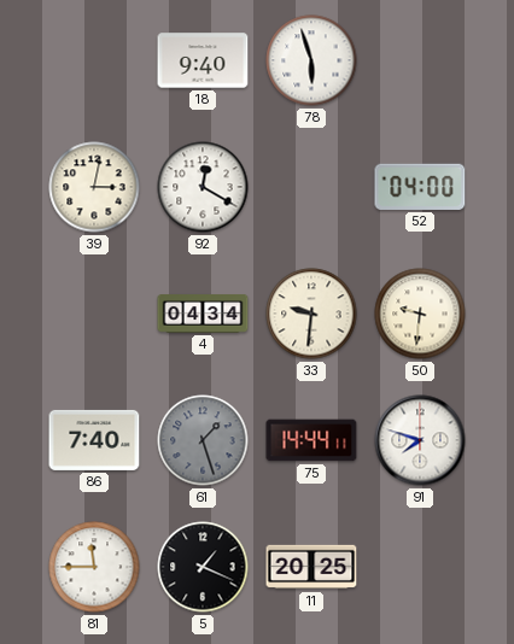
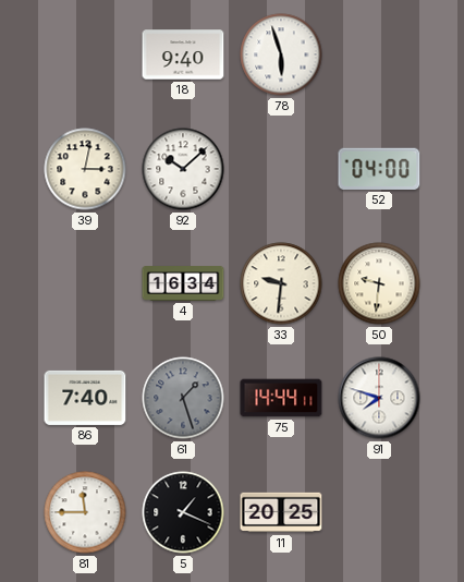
92: 12:20 -> 10:08
4: 04:34 -> 16:34
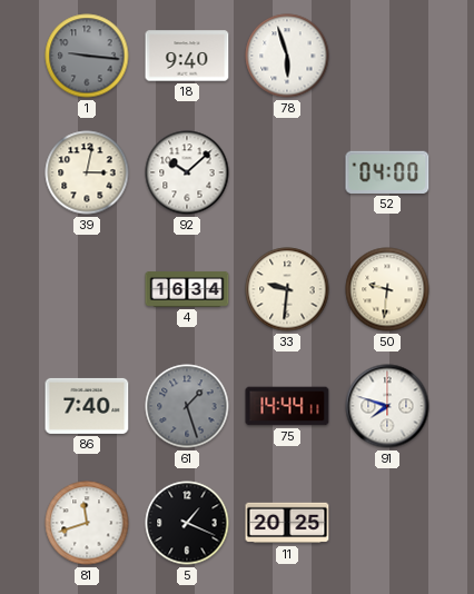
1: none -> 9:16
81: 11:45 -> 11:42
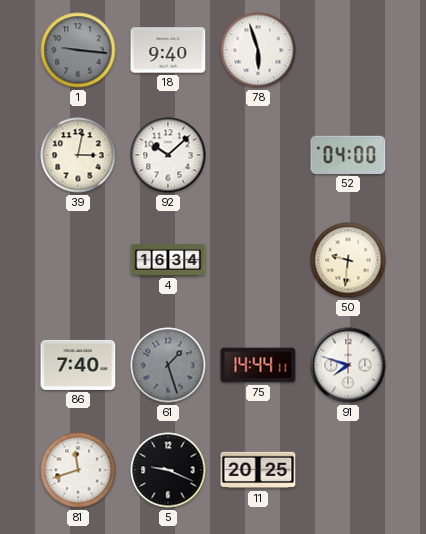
33: 9:31 -> none
5: 1:19 -> 9:19
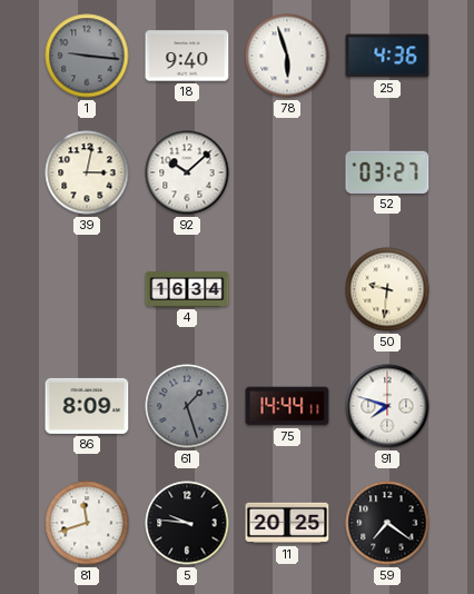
25: none -> 4:36
52: 04:00 -> 03:27
86: 7:40 -> 8:09
5: 9:19 -> 9:46
59: none -> 7:21
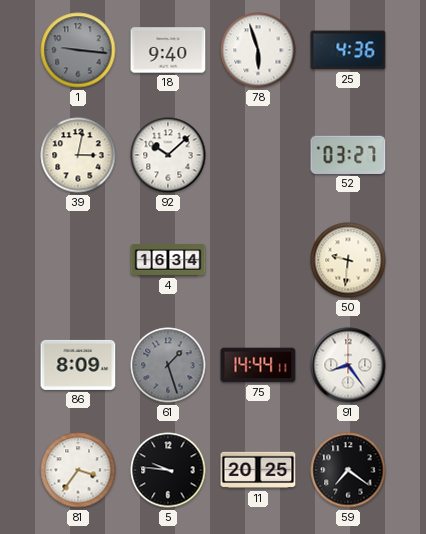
91: 7:48 -> 8:24
81: 11:42 -> 3:36
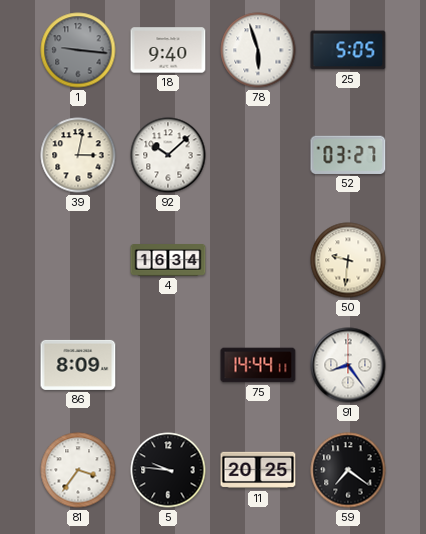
25: 4:36 -> 5:05
61: 1:27 -> none
